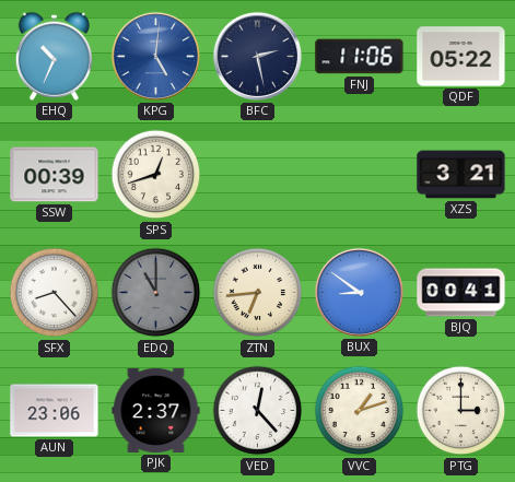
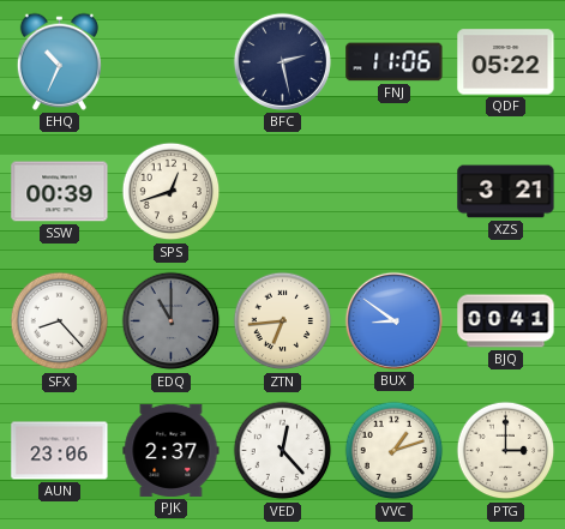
KPG: 5:01 -> none
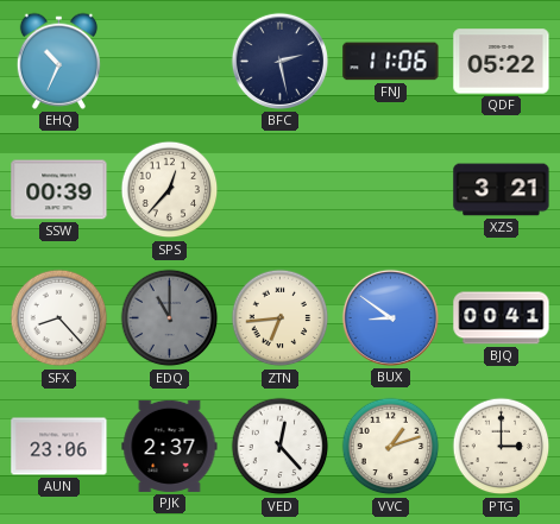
SPS: 12:42 -> 12:37
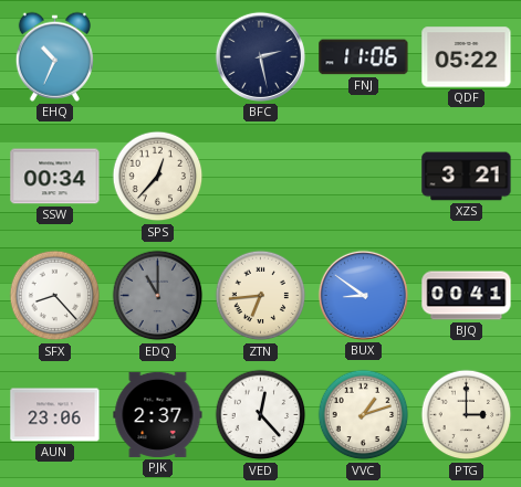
SSW: 00:39 -> 00:34
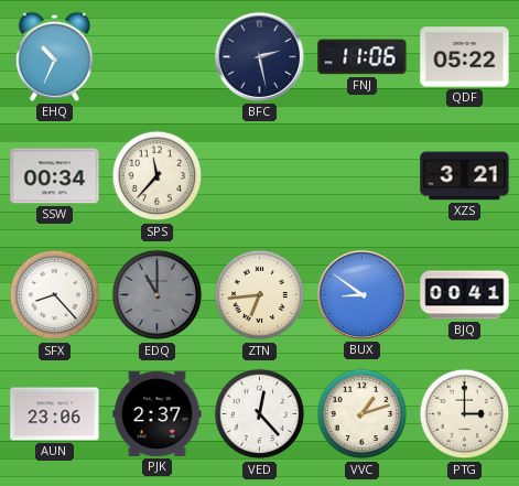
SPS: 12:37 -> 11:37
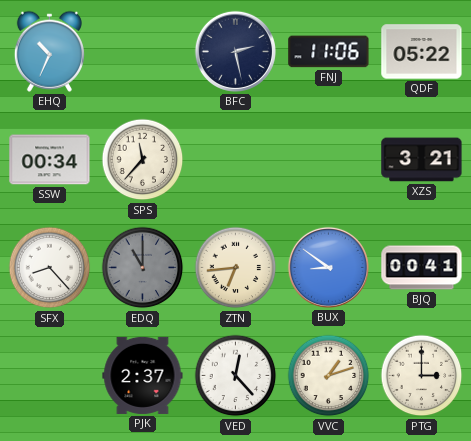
AUN: 23:06 -> none
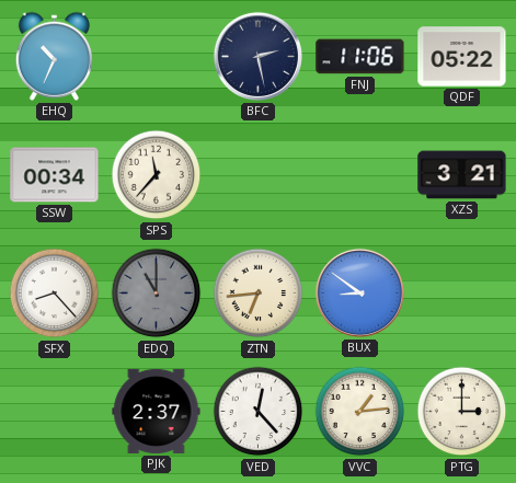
BJQ: 00:41 -> none
VVC: 1:12 -> 1:14
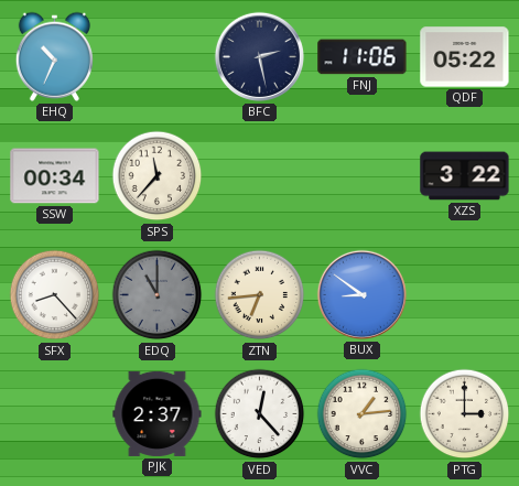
XZS: 3:21 -> 3:22
